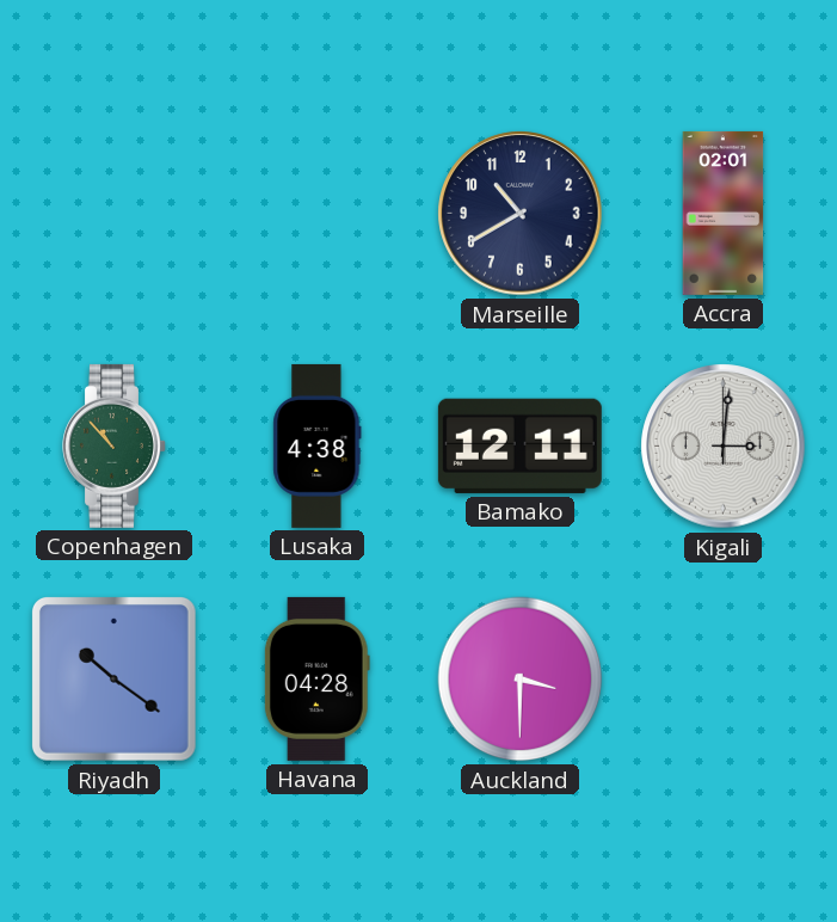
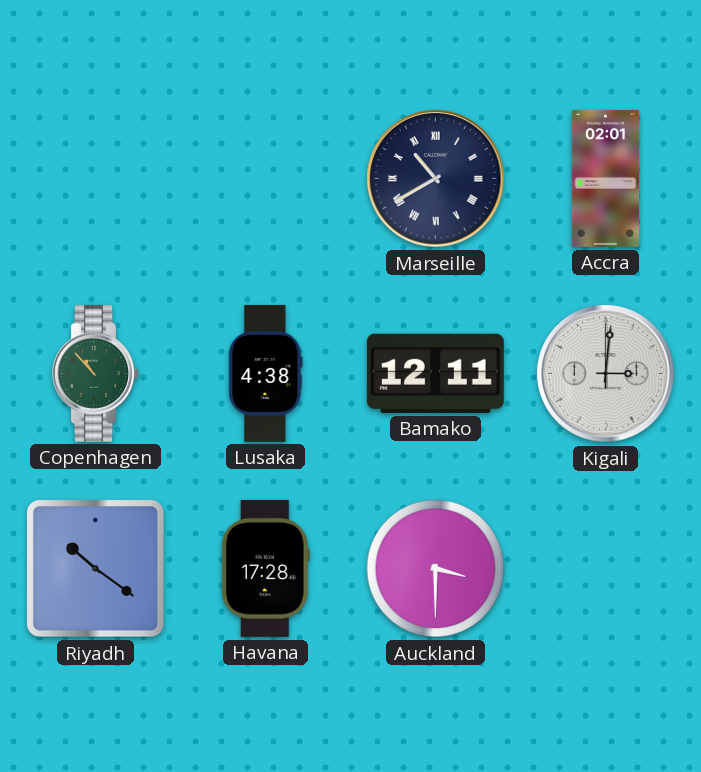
Marseille numerals: Arabic -> Roman
Havana: 04:28 -> 17:28
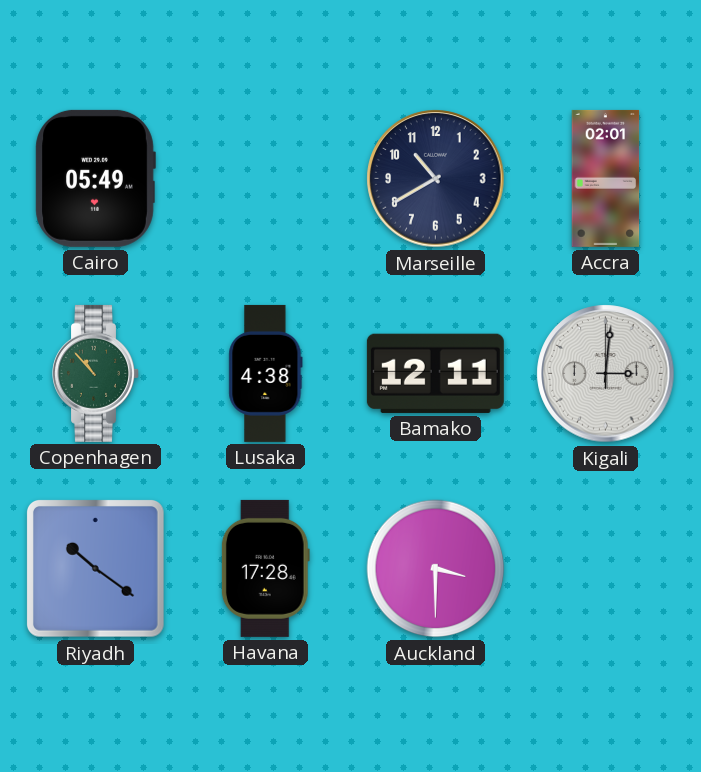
Cairo: none -> 05:49
Marseille numerals: Roman -> Arabic
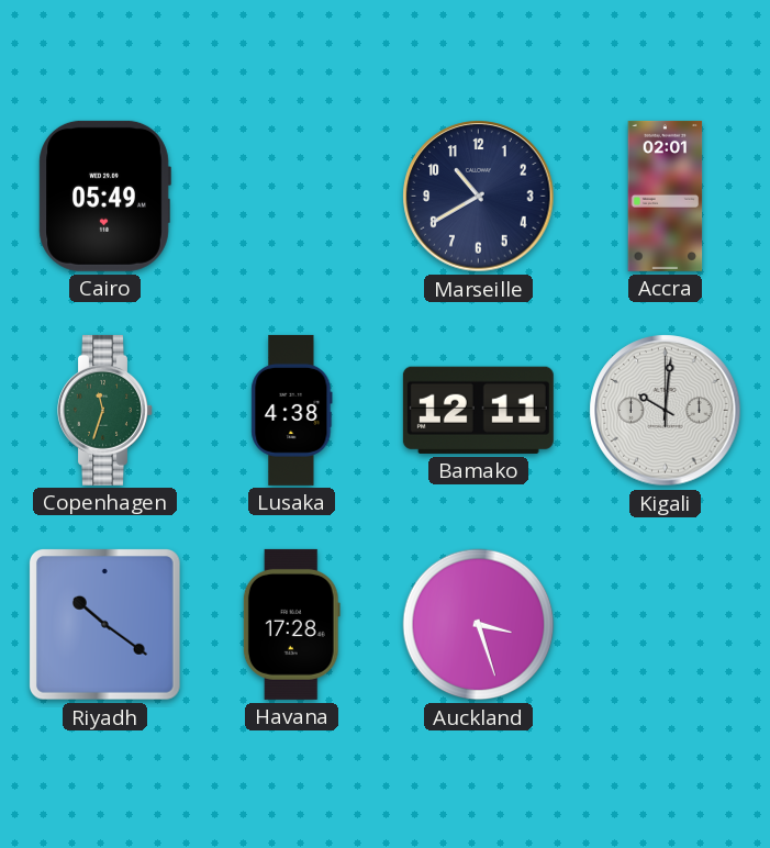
Copenhagen: 10:53 -> 11:33
Kigali: 3:01 -> 10:01
Auckland: 3:30 -> 3:27
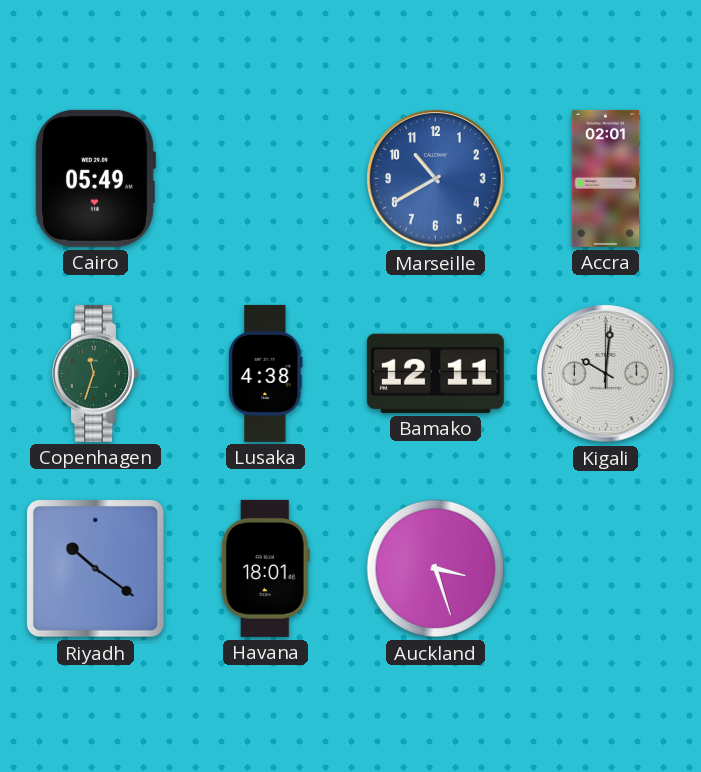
Marseille dial: navy -> blue
Havana: 17:28 -> 18:01
